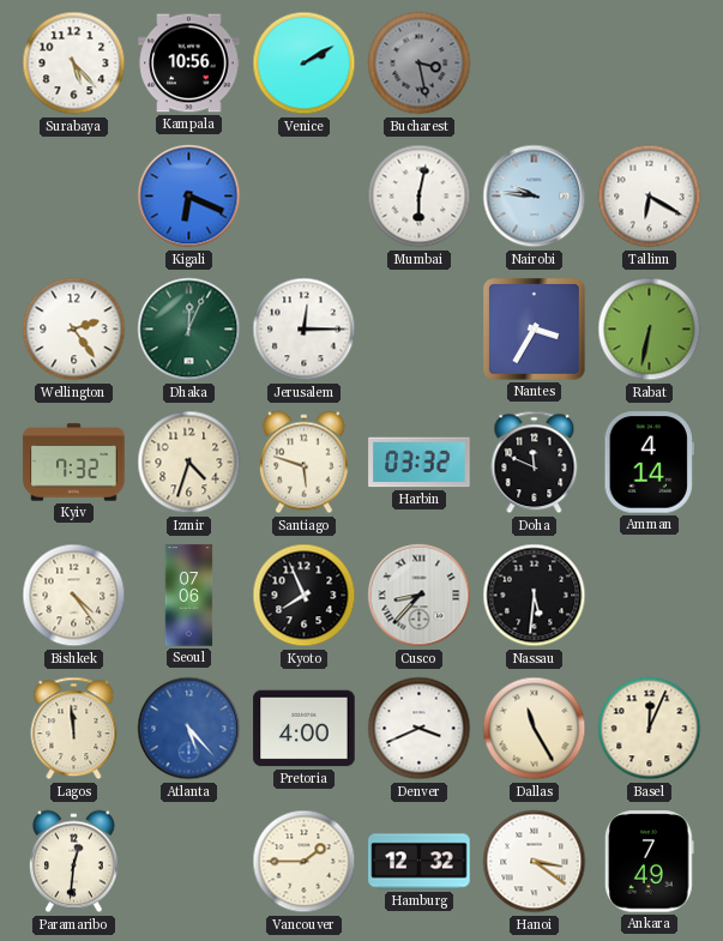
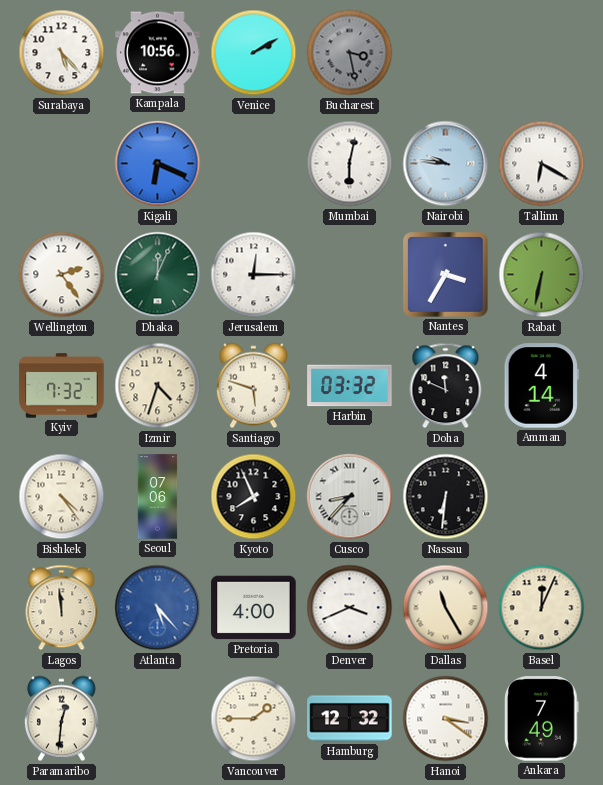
Nassau: 5:31 -> 6:31
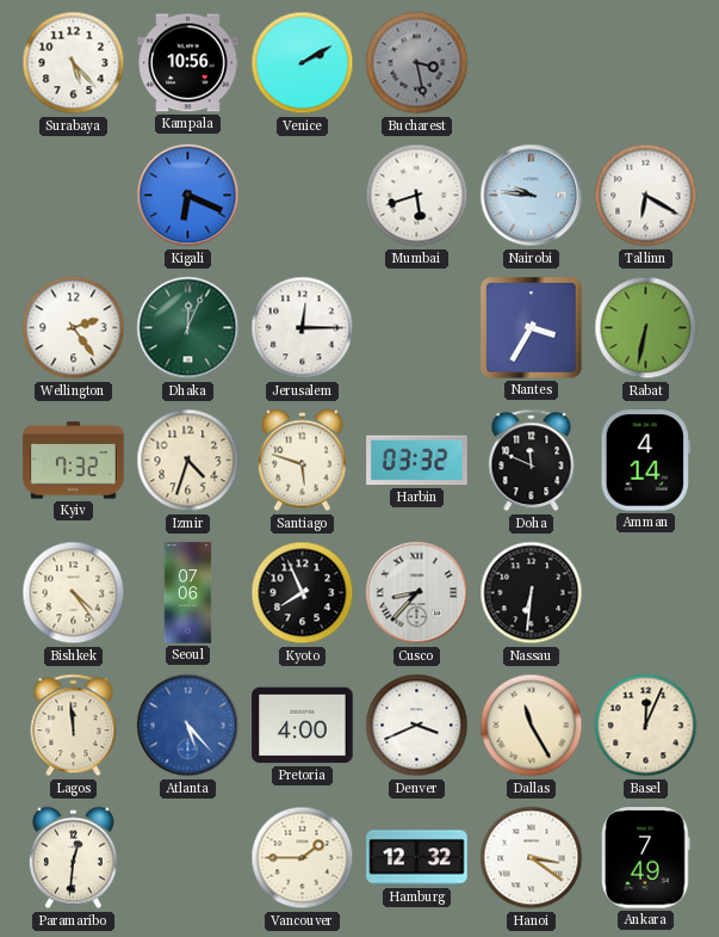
Mumbai: 6:02 -> 5:42
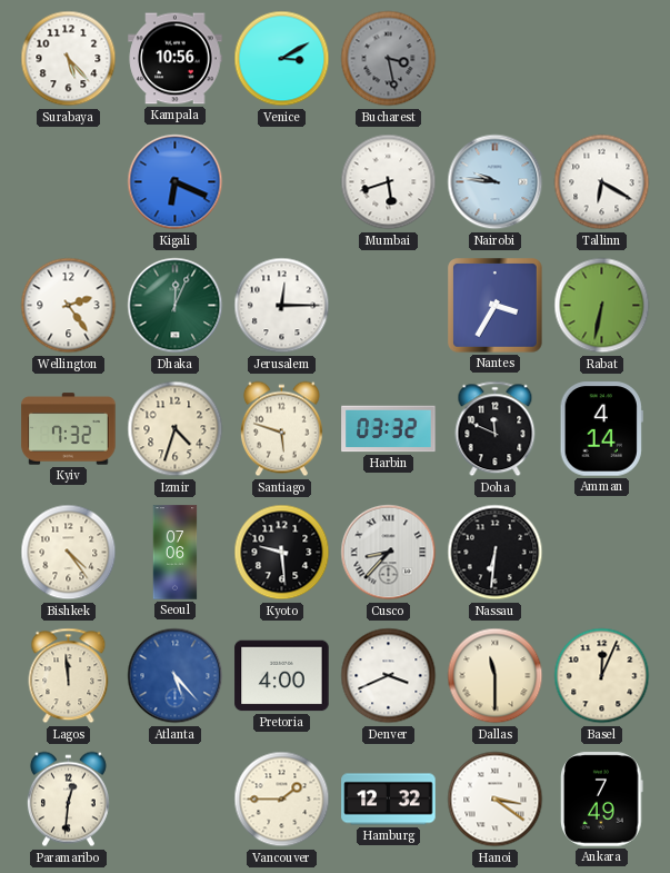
Venice: 2:10 -> 3:10
Kyoto: 7:56 -> 9:29
Dallas: 11:25 -> 11:30
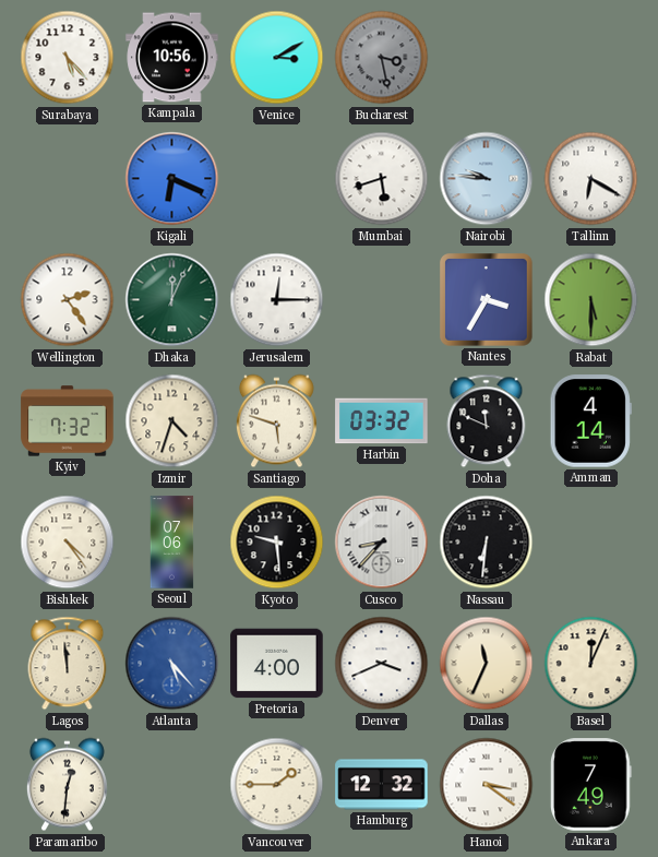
Rabat: 6:32 -> 5:30
Dallas: 11:30 -> 11:34
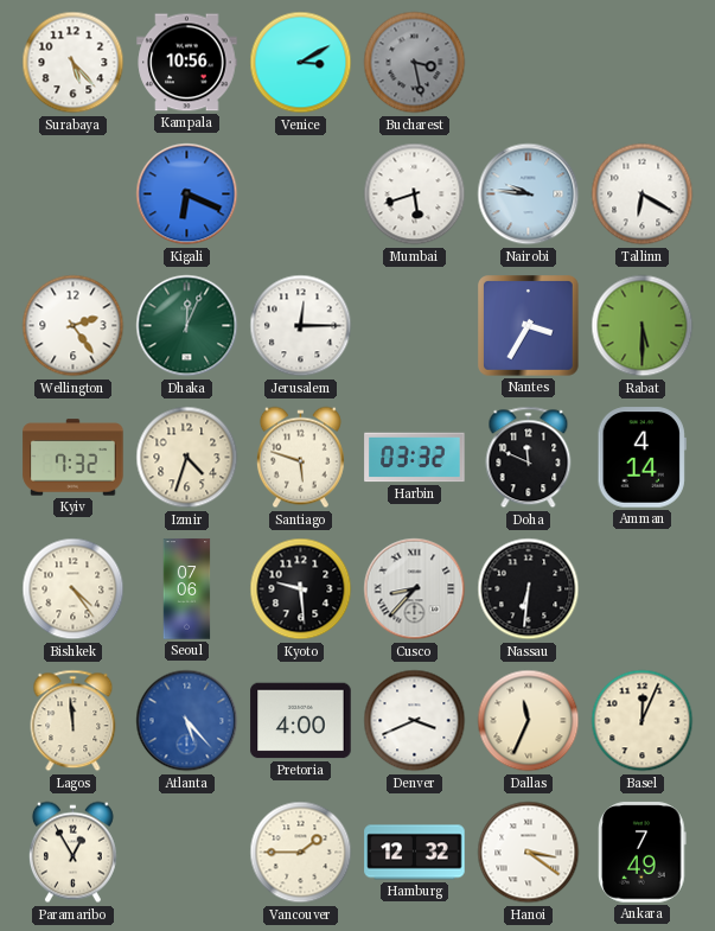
Paramaribo: 12:31 -> 12:55
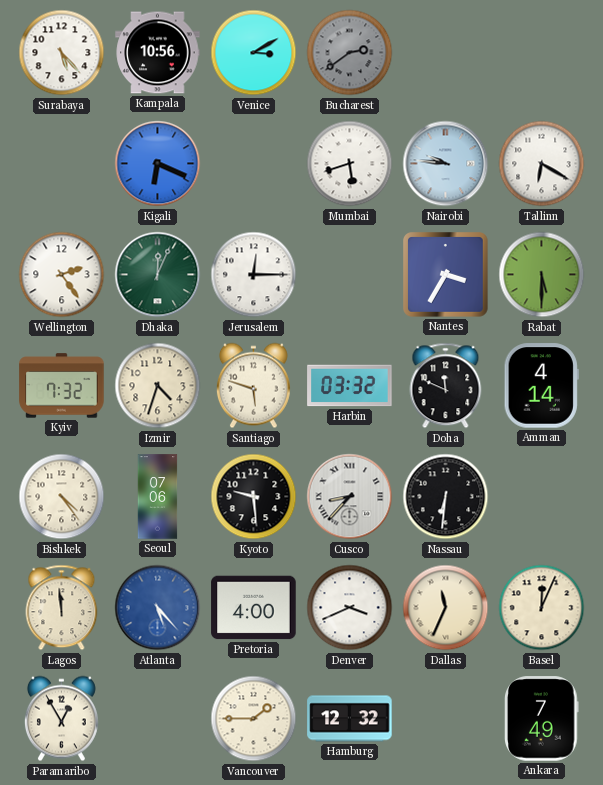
Bucharest: 3:28 -> 2:39
Hanoi: 3:21 -> none
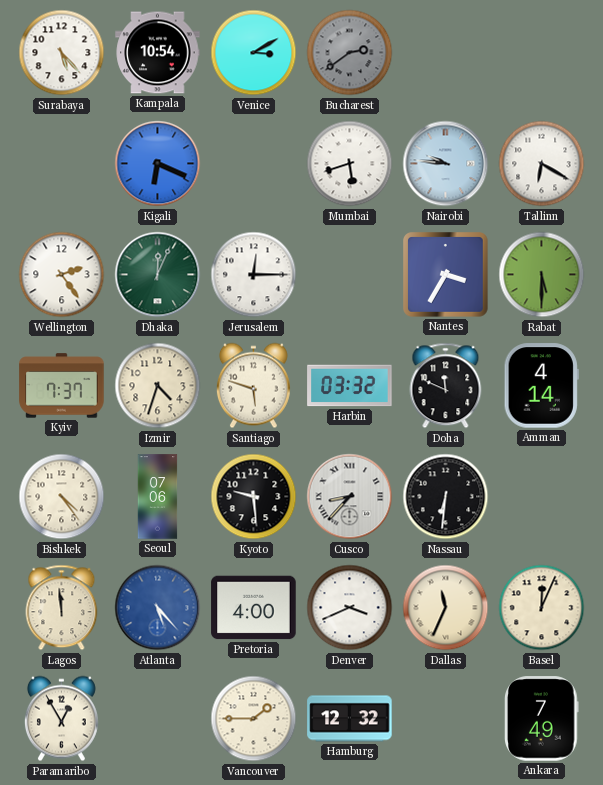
Kampala: 10:56 -> 10:54
Kyiv: 7:32 -> 7:37
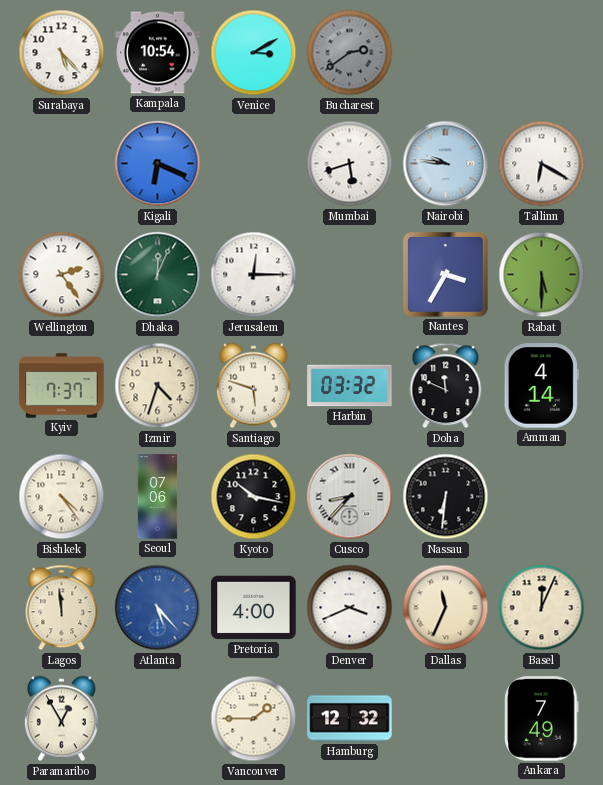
Kyoto: 9:29 -> 10:17
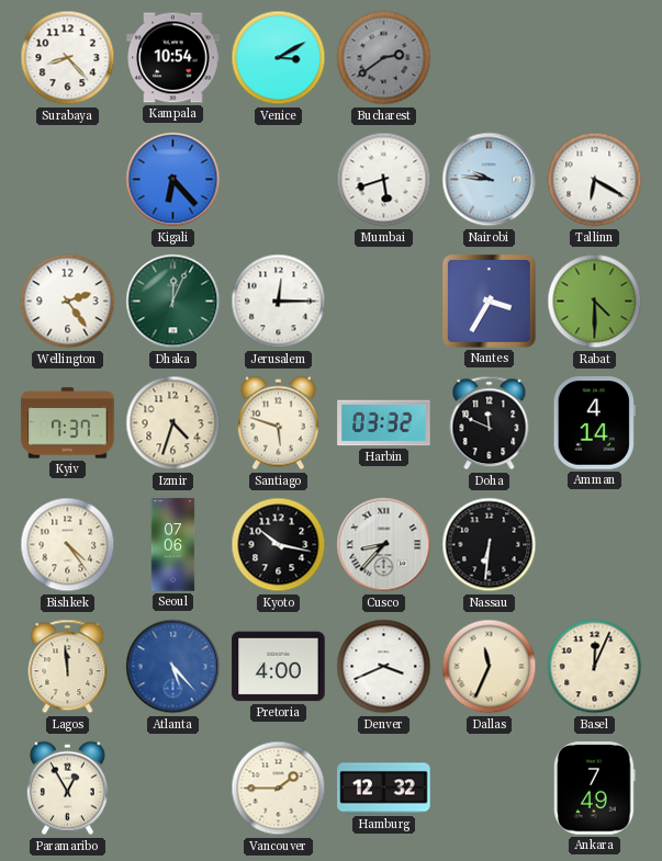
Surabaya: 5:23 -> 8:23
Kigali: 6:19 -> 6:23
Rabat: 5:30 -> 4:30
